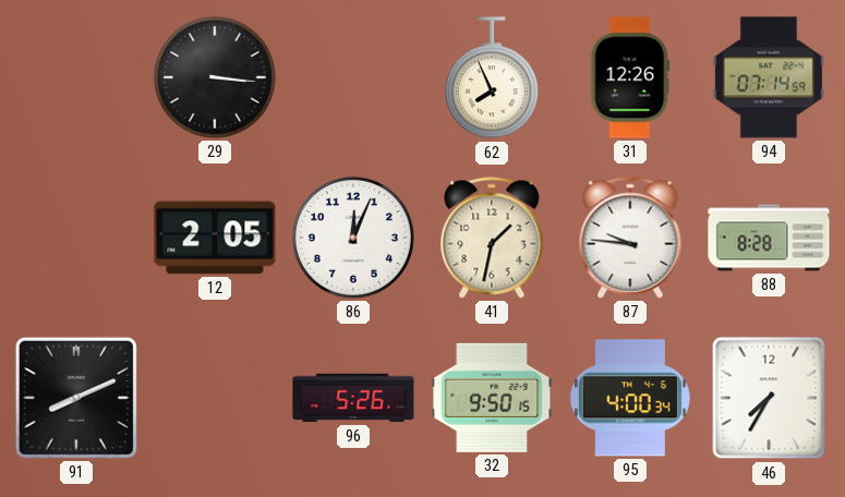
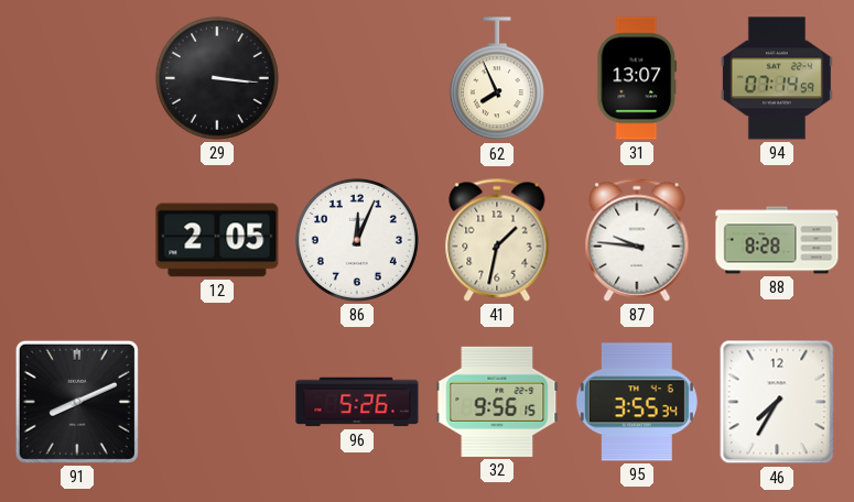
31: 12:26 -> 13:07
32: 9:50 -> 9:56
95: 4:00 -> 3:55
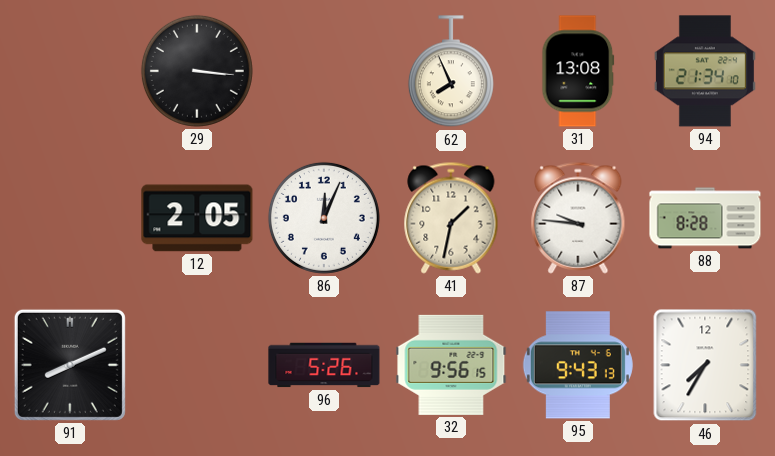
31: 13:07 -> 13:08
94: 07:14 -> 21:34
95: 3:55 -> 9:43
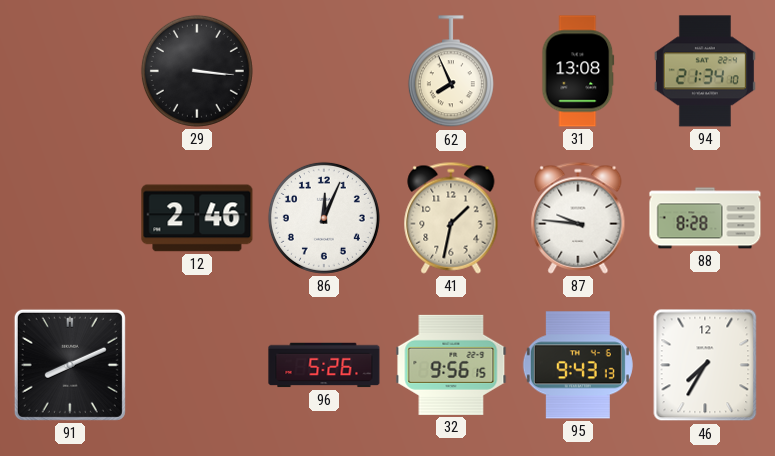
12: 2:05 -> 2:46
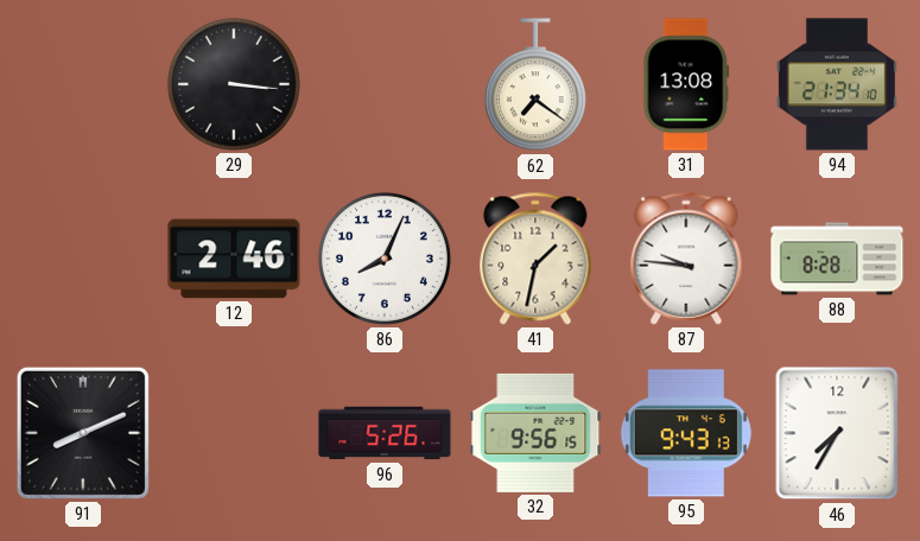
62: 7:56 -> 7:21
86: 12:04 -> 8:04
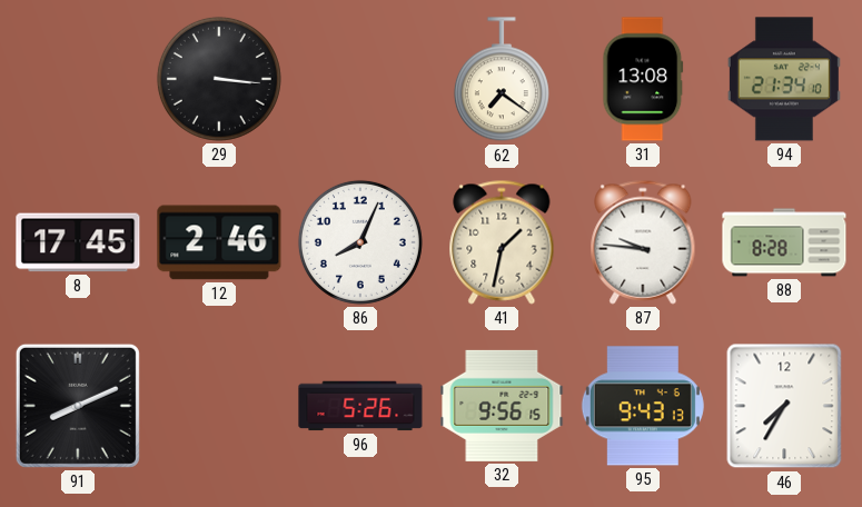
8: none -> 17:45
